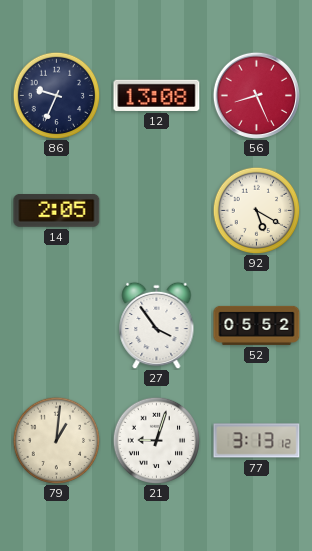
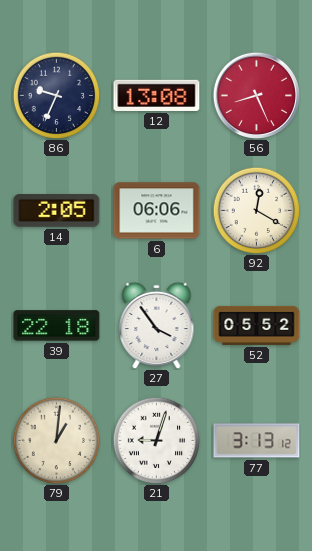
6: none -> 06:06
92: 5:20 -> 12:20
39: none -> 22:18
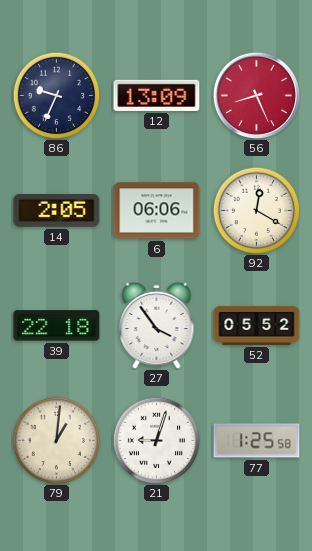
12: 13:08 -> 13:09
77: 3:13 -> 1:25
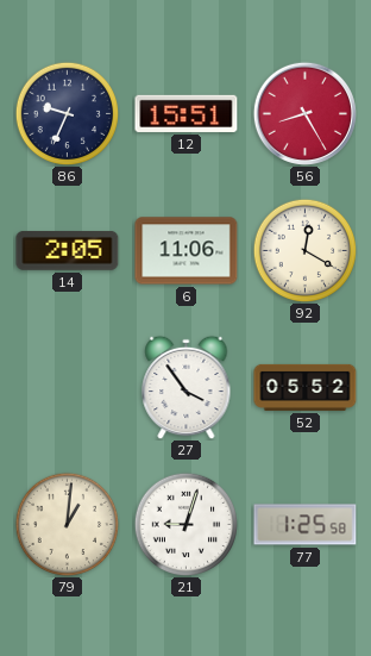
12: 13:09 -> 15:51
56: 8:26 -> 8:25
6: 06:06 -> 11:06
39: 22:18 -> none
